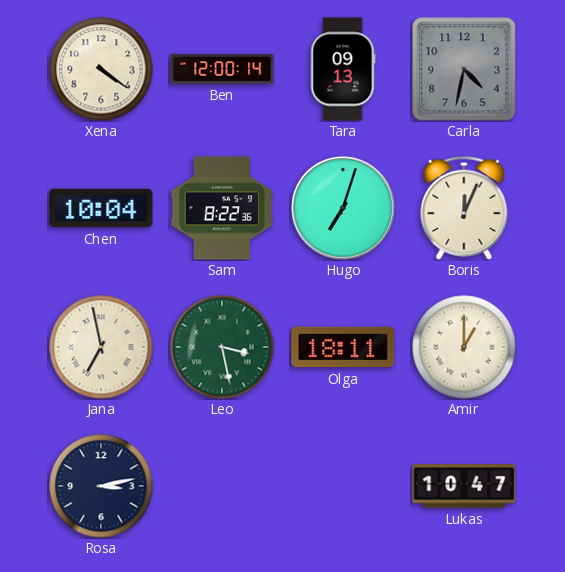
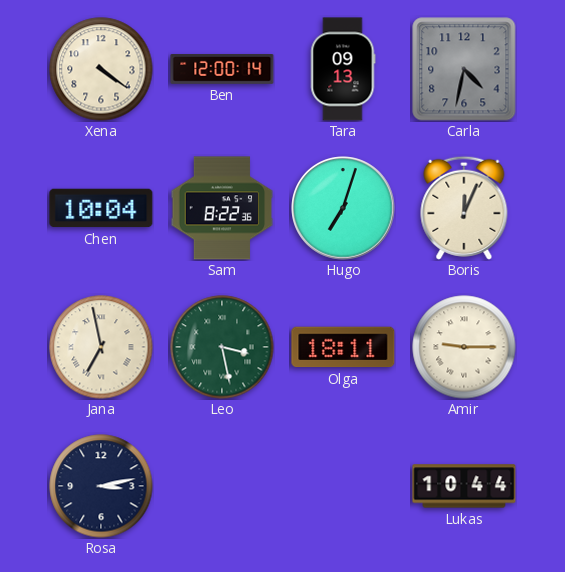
Amir: 1:00 -> 9:15
Lukas: 10:47 -> 10:44
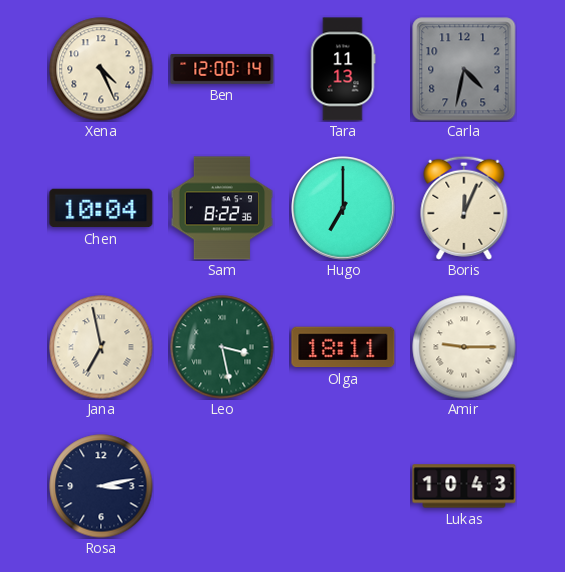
Xena: 4:21 -> 4:26
Tara: 09:13 -> 11:13
Hugo: 7:03 -> 7:00
Lukas: 10:44 -> 10:43
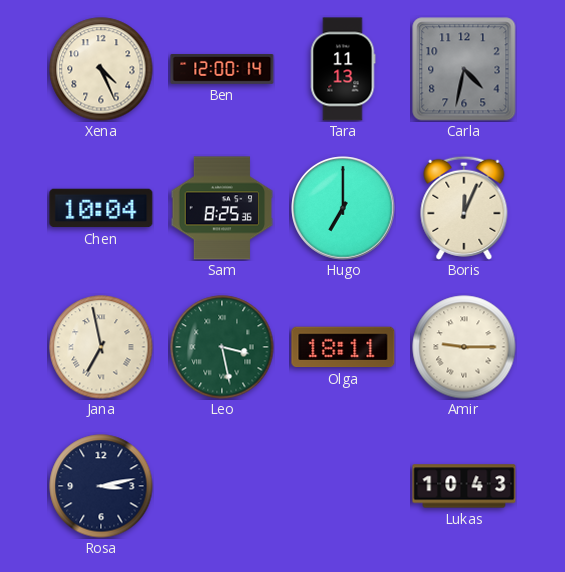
Sam: 8:22 -> 8:25
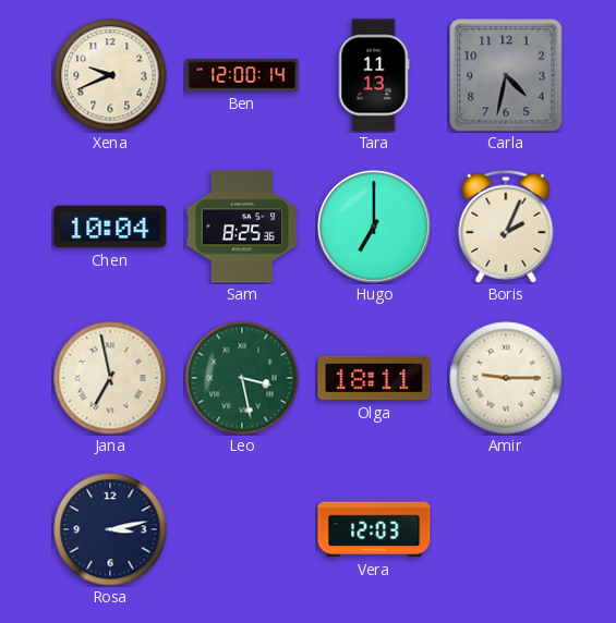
Xena: 4:26 -> 9:41
Boris: 12:04 -> 2:04
Vera: none -> 12:03
Lukas: 10:43 -> none
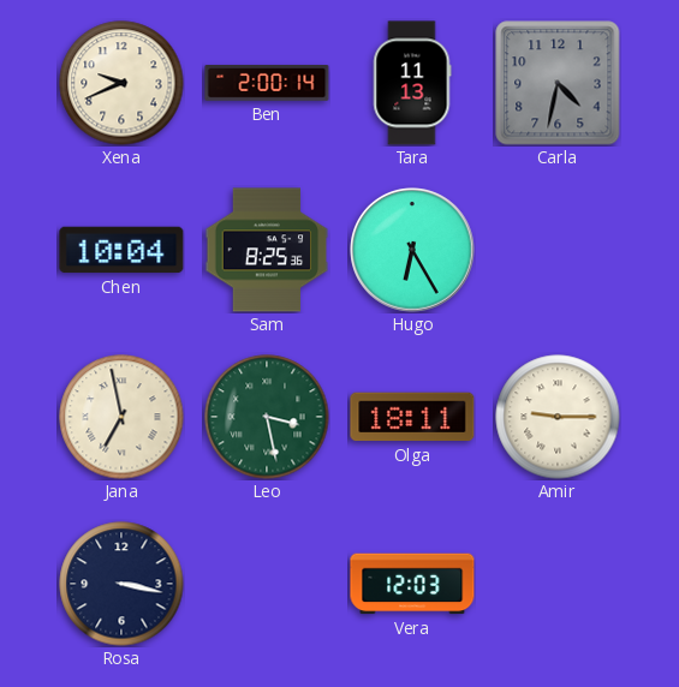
Ben: 12:00 -> 2:00
Hugo: 7:00 -> 6:25
Boris: 2:04 -> none
Rosa: 3:13 -> 3:17
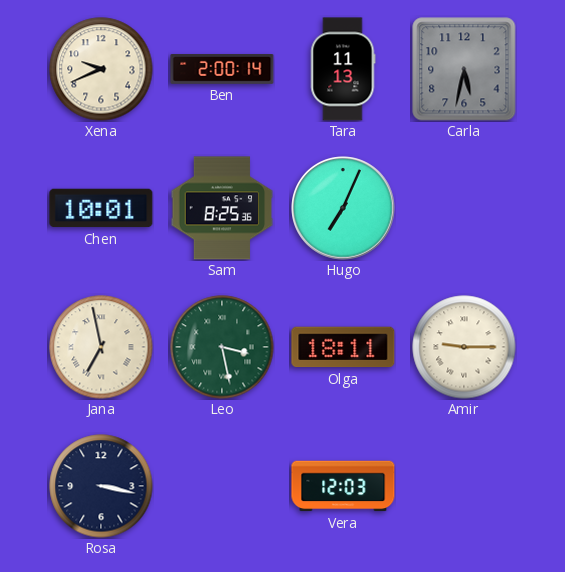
Carla: 4:32 -> 5:32
Chen: 10:04 -> 10:01
Hugo: 6:25 -> 7:04
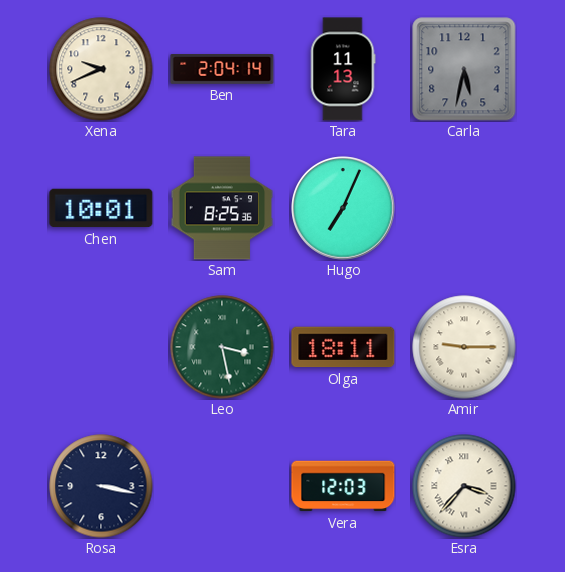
Ben: 2:00 -> 2:04
Jana: 6:58 -> none
Esra: none -> 3:37
